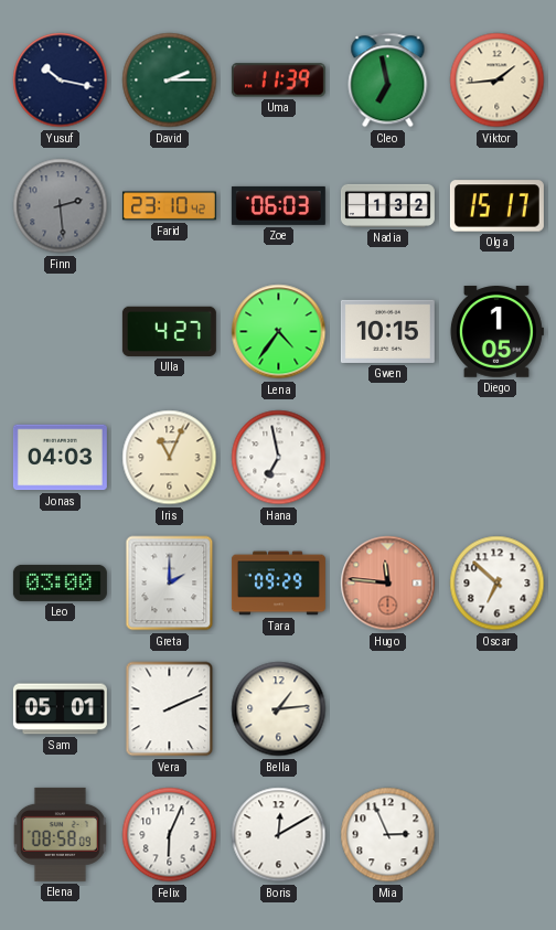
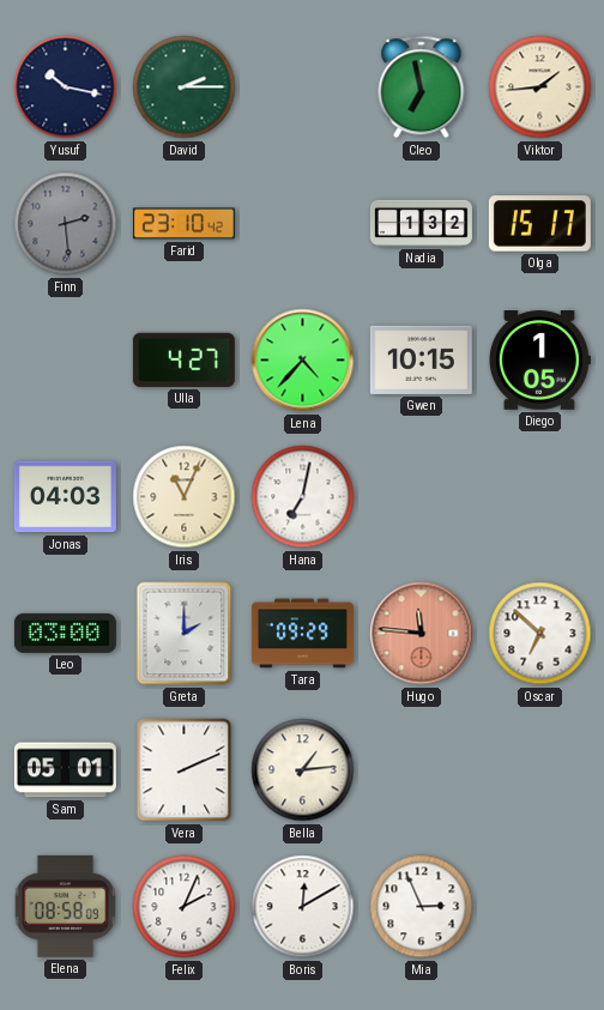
Uma: 11:39 -> none
Zoe: 06:03 -> none
Lena: 4:36 -> 4:37
Hana: 6:58 -> 7:02
Felix: 6:04 -> 2:04
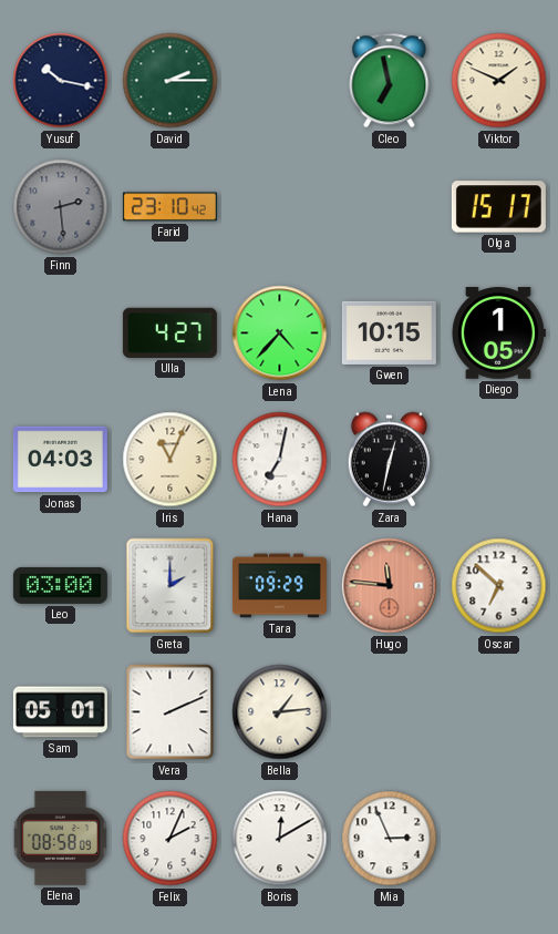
Viktor: 1:44 -> 1:49
Nadia: 1:32 -> none
Zara: none -> 12:32
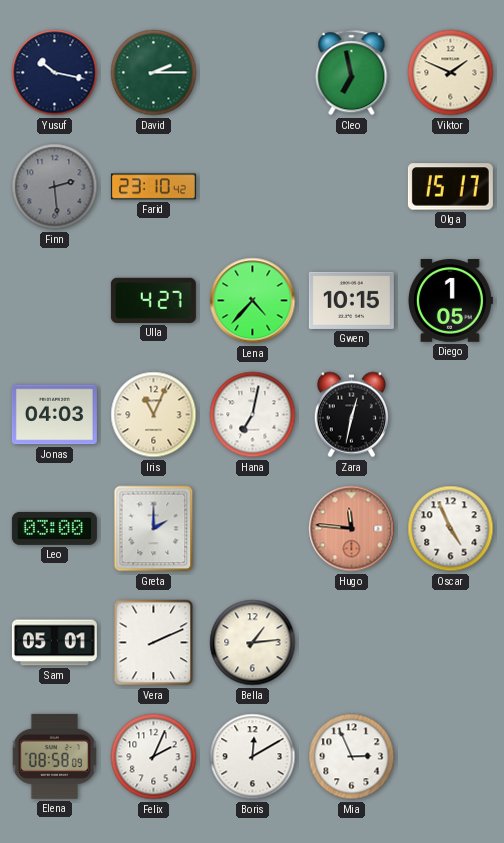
Tara: 09:29 -> none
Oscar: 6:52 -> 4:56
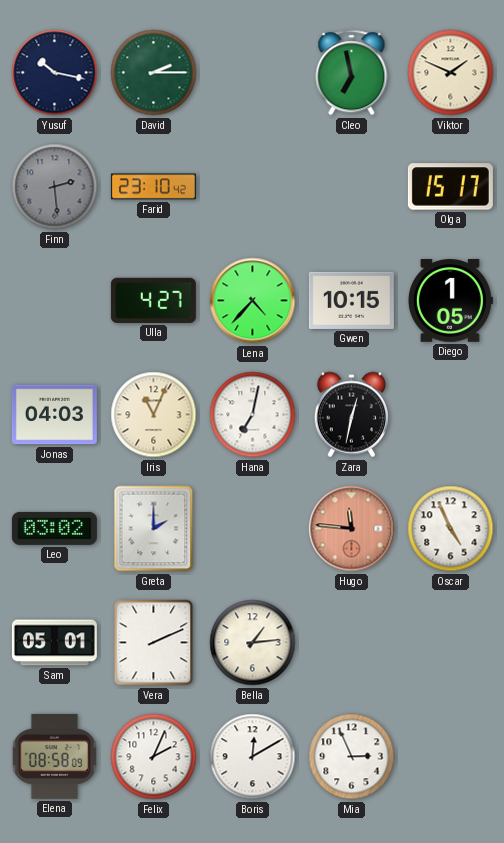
Leo: 03:00 -> 03:02
